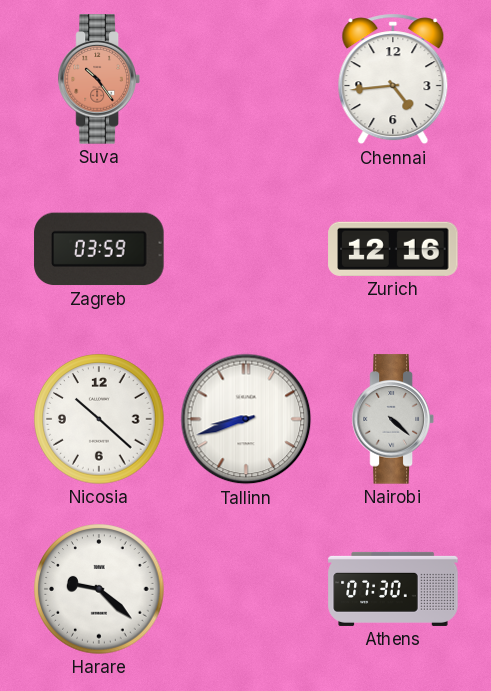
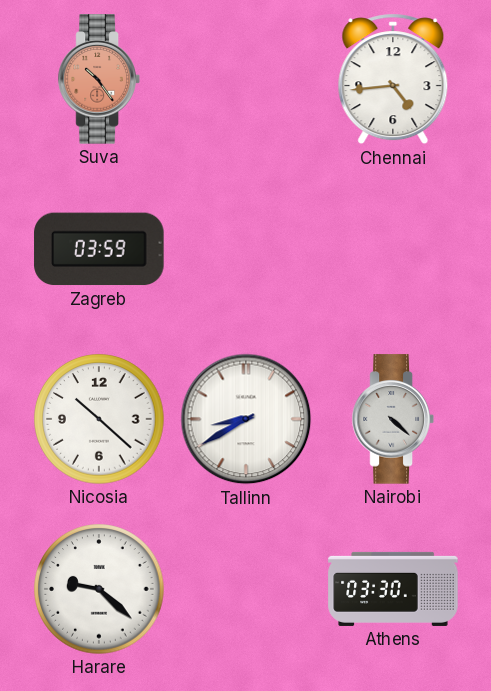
Zurich: 12:16 -> none
Tallinn: 8:42 -> 8:40
Athens: 07:30 -> 03:30
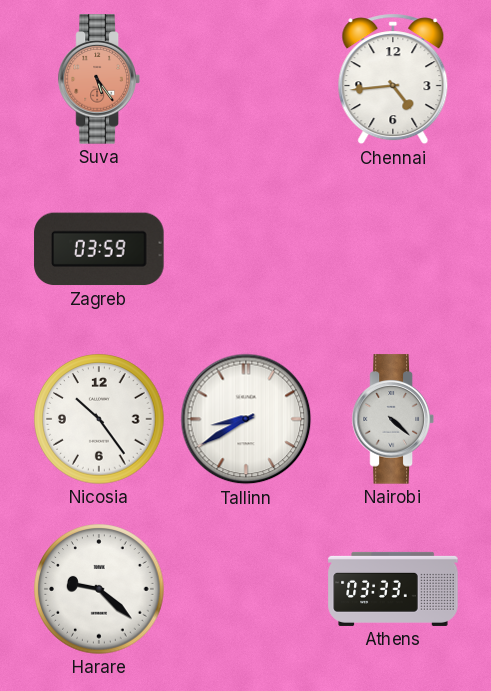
Suva: 10:24 -> 5:24
Nicosia: 10:22 -> 10:24
Athens: 03:30 -> 03:33
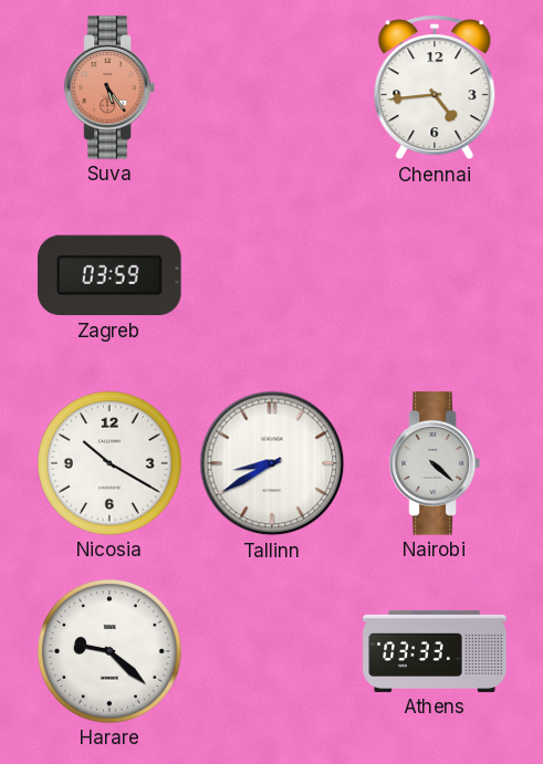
Nicosia: 10:24 -> 10:20
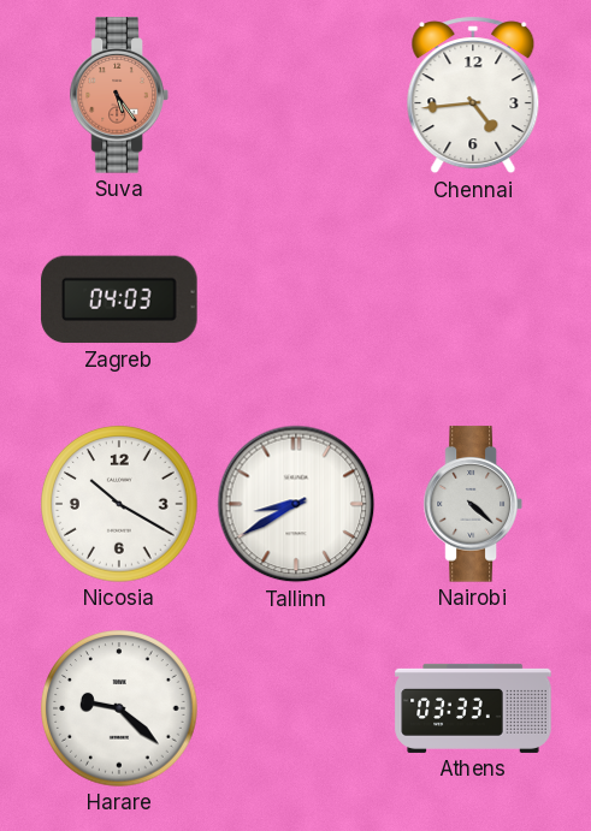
Zagreb: 03:59 -> 04:03
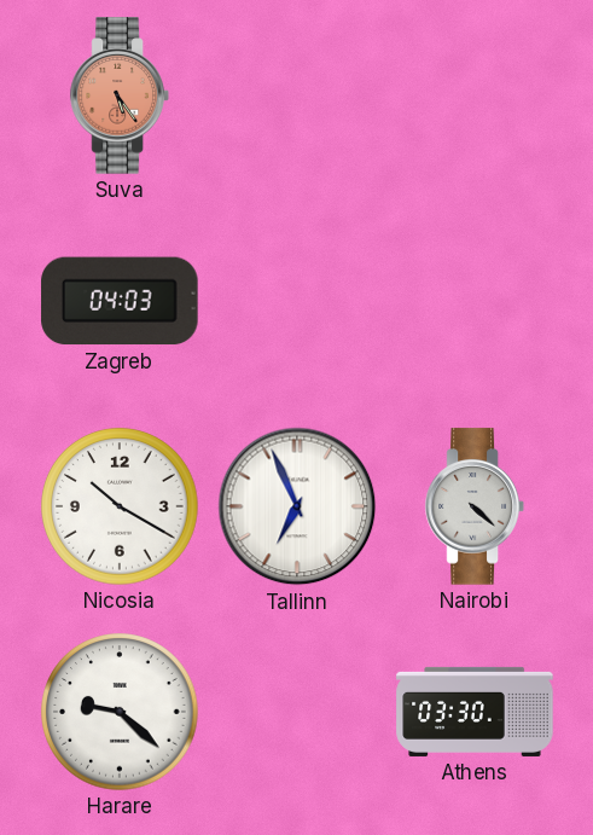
Chennai: 4:44 -> none
Tallinn: 8:40 -> 6:56
Athens: 03:33 -> 03:30
